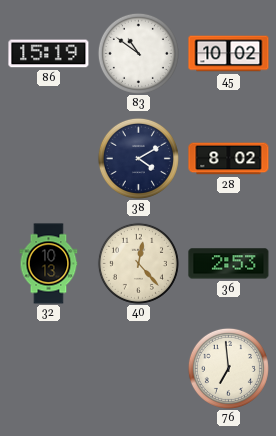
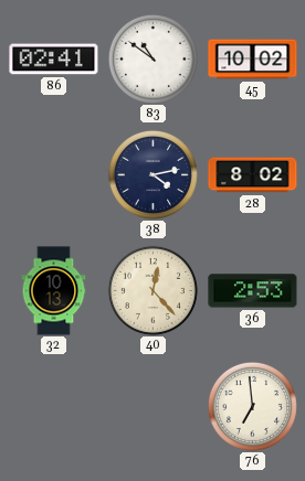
86: 15:19 -> 02:41
38: 4:10 -> 4:13
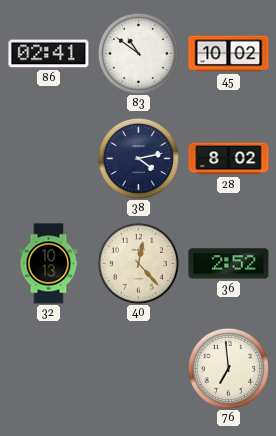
36: 2:53 -> 2:52
